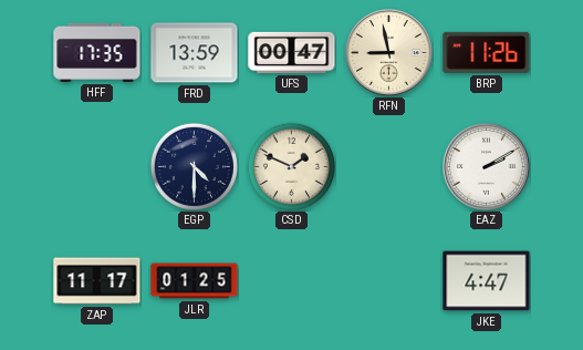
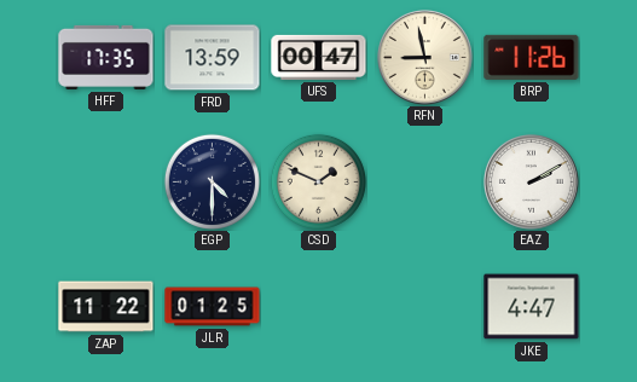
ZAP: 11:17 -> 11:22
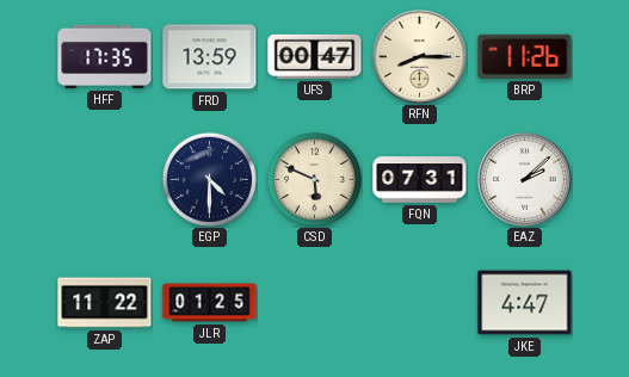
RFN: 8:58 -> 8:15
CSD: 1:49 -> 5:49
FQN: none -> 07:31
EAZ: 2:10 -> 2:08
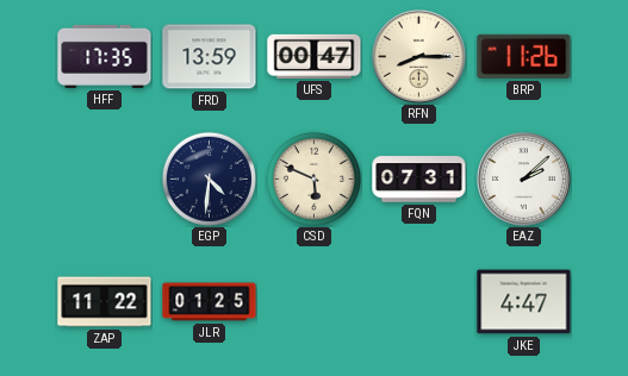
EGP: 4:30 -> 4:31
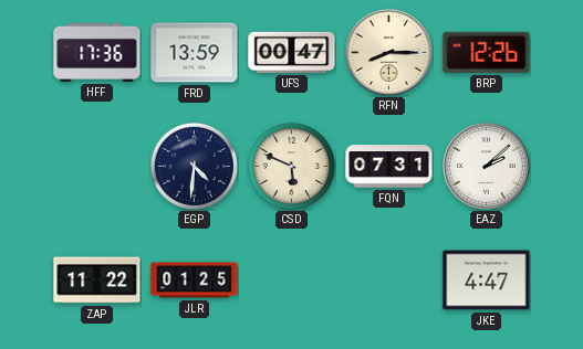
HFF: 17:35 -> 17:36
BRP: 11:26 -> 12:26
